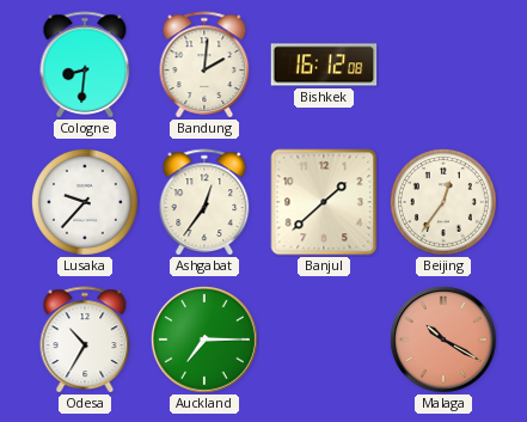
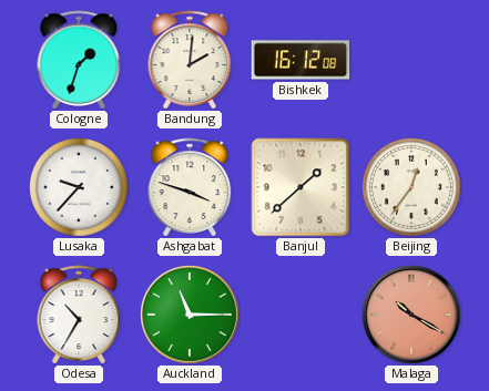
Cologne: 8:31 -> 1:33
Ashgabat: 12:36 -> 3:48
Auckland: 7:15 -> 11:15
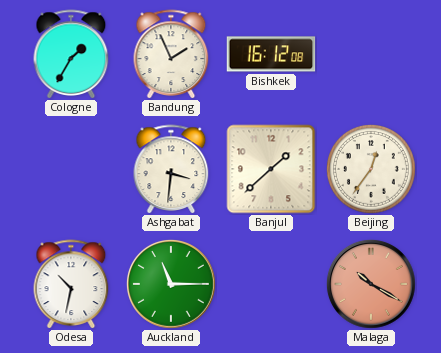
Cologne: 1:33 -> 1:35
Bandung: 2:01 -> 1:56
Lusaka: 9:37 -> none
Ashgabat: 3:48 -> 3:31
Odesa: 10:35 -> 10:32
